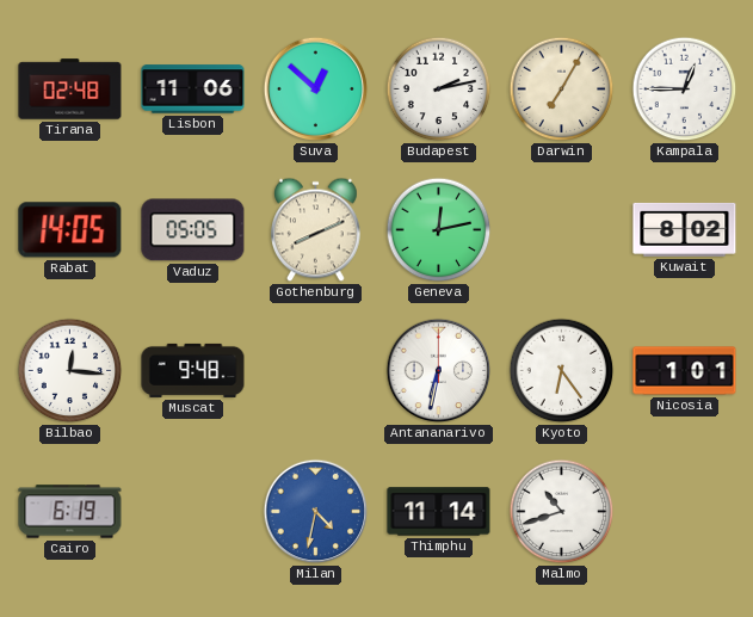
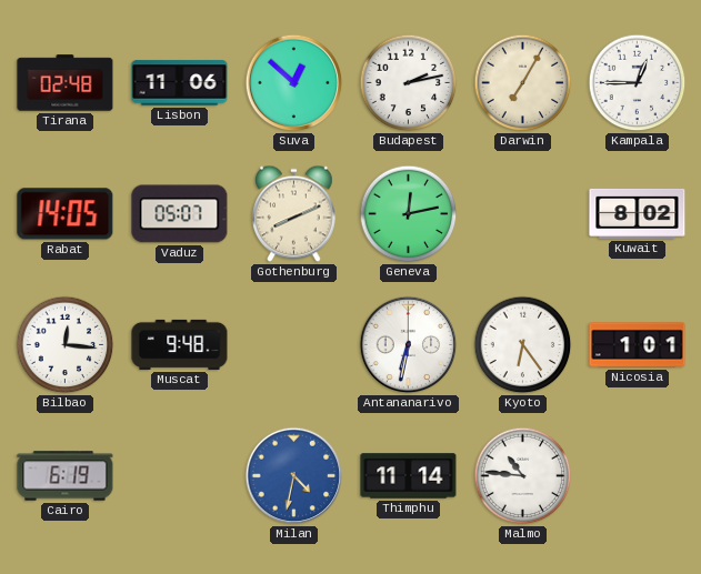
Vaduz: 05:05 -> 05:07
Malmo: 10:42 -> 10:46
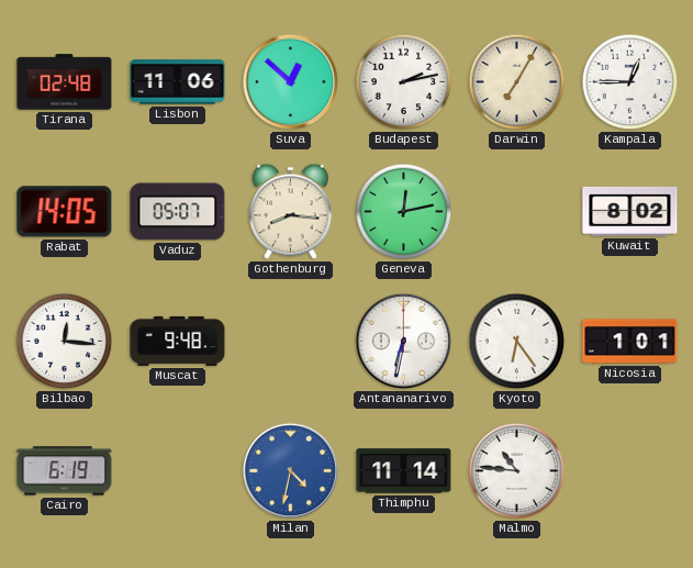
Gothenburg: 8:11 -> 8:16
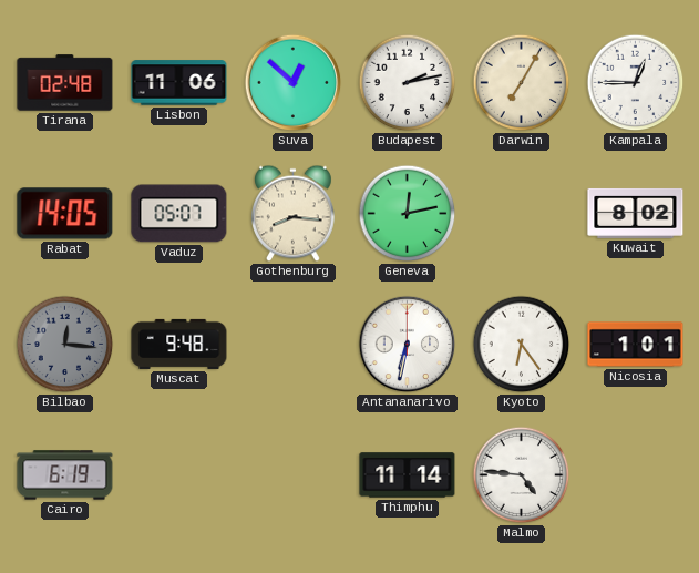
Bilbao dial: white -> grey
Milan: 4:32 -> none
Malmo: 10:46 -> 4:46
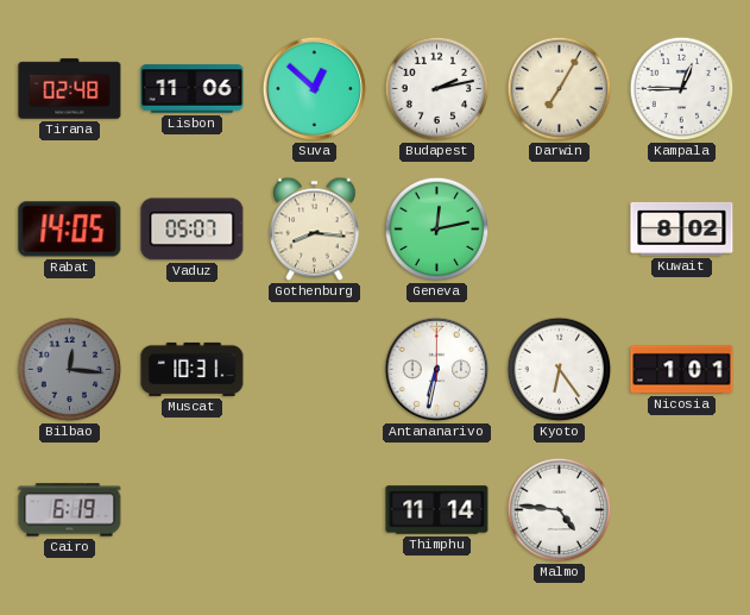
Muscat: 9:48 -> 10:31
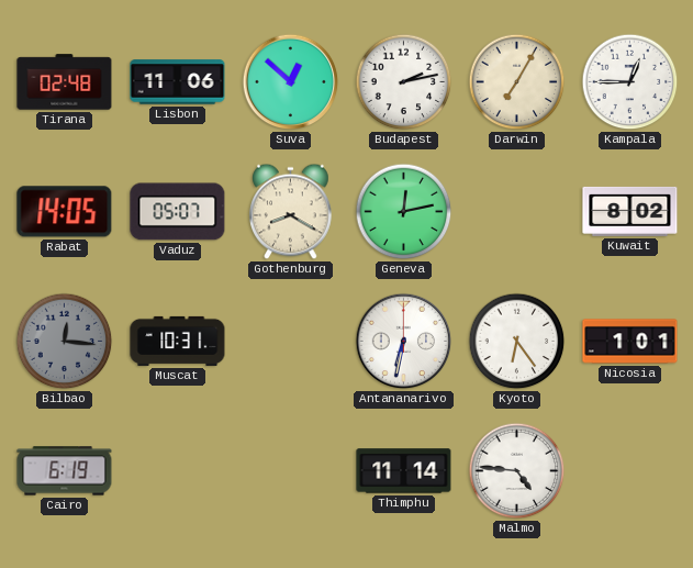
Gothenburg: 8:16 -> 8:20
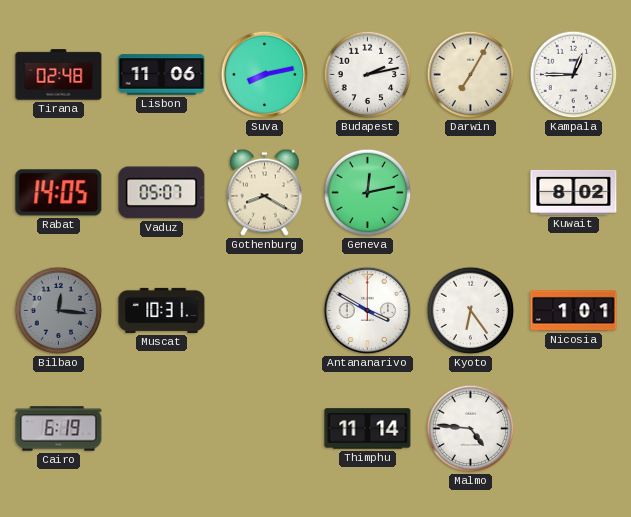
Suva: 12:52 -> 8:13
Antananarivo: 6:32 -> 3:50
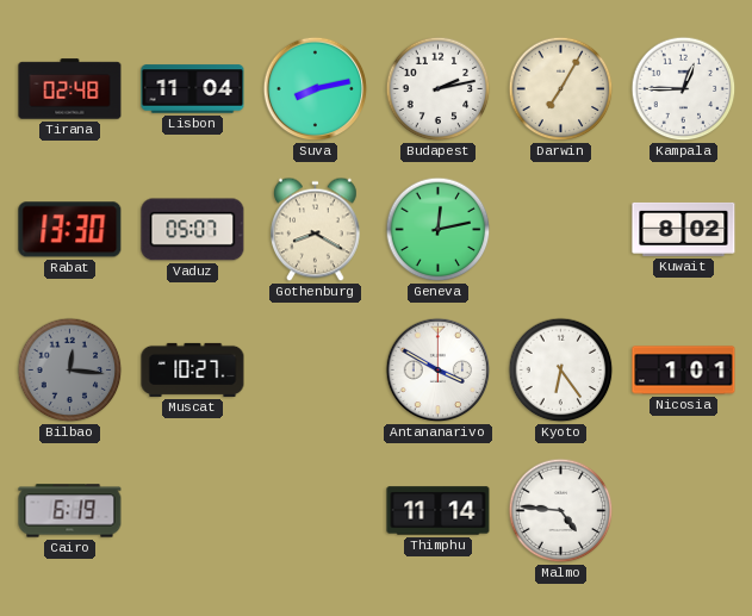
Lisbon: 11:06 -> 11:04
Rabat: 14:05 -> 13:30
Muscat: 10:31 -> 10:27
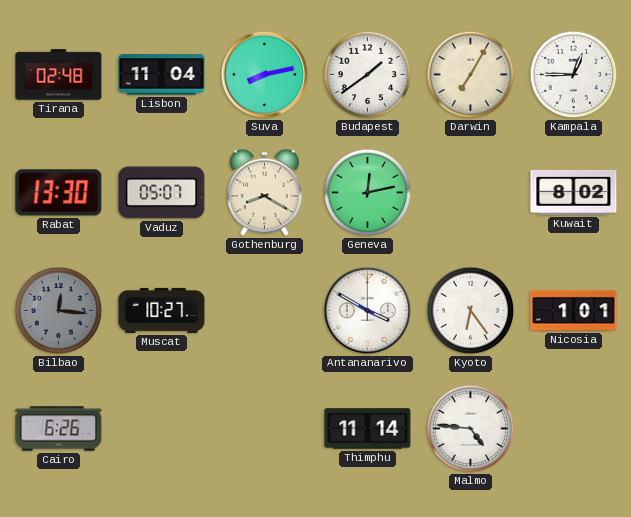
Budapest: 2:13 -> 1:39
Cairo: 6:19 -> 6:26
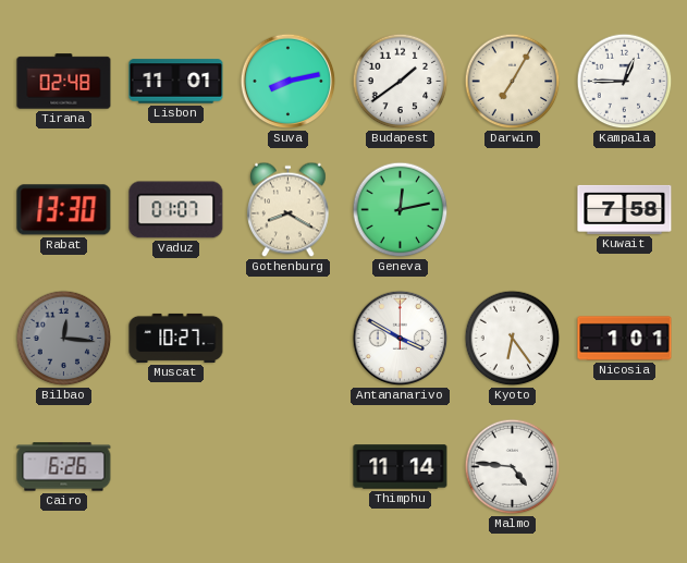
Lisbon: 11:04 -> 11:01
Vaduz: 05:07 -> 01:07
Kuwait: 8:02 -> 7:58
